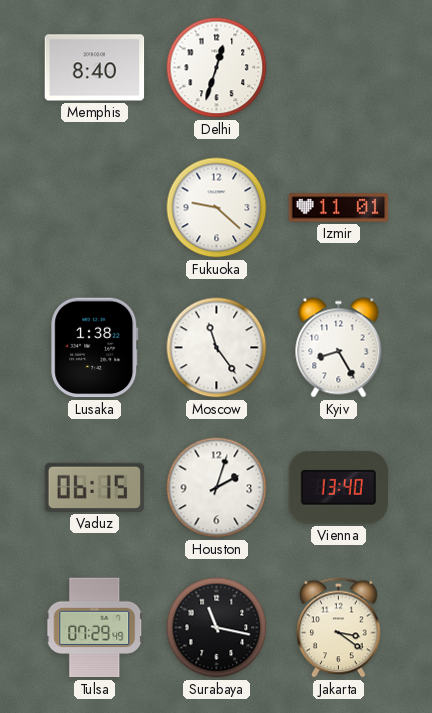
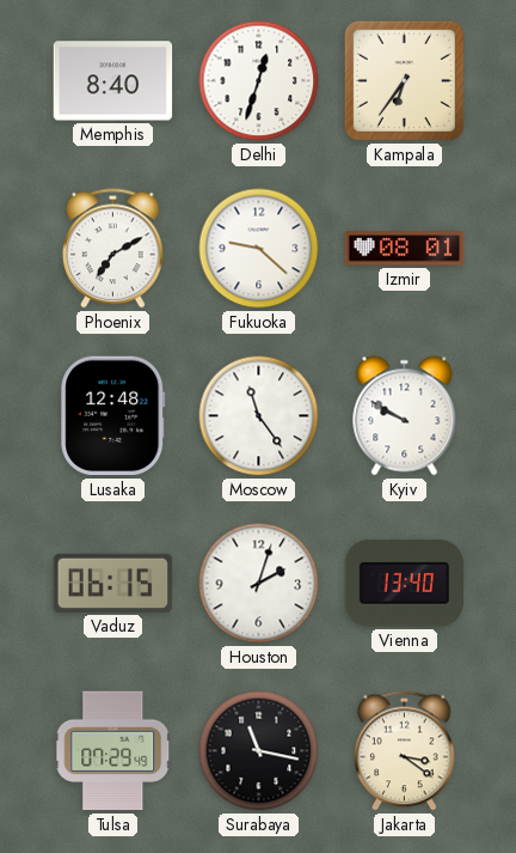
Kampala: none -> 6:36
Phoenix: none -> 7:10
Izmir: 11:01 -> 08:01
Lusaka: 1:38 -> 12:48
Kyiv: 8:25 -> 9:50
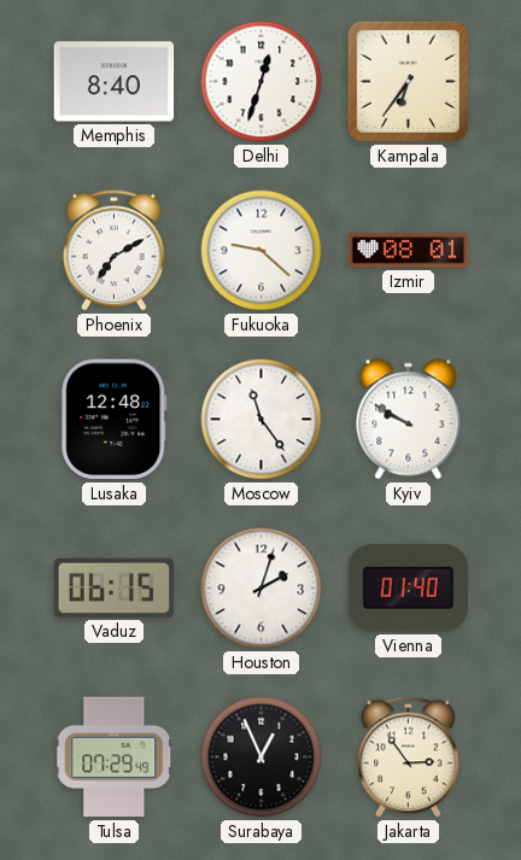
Vienna: 13:40 -> 01:40
Surabaya: 11:17 -> 12:56
Jakarta: 3:21 -> 2:54
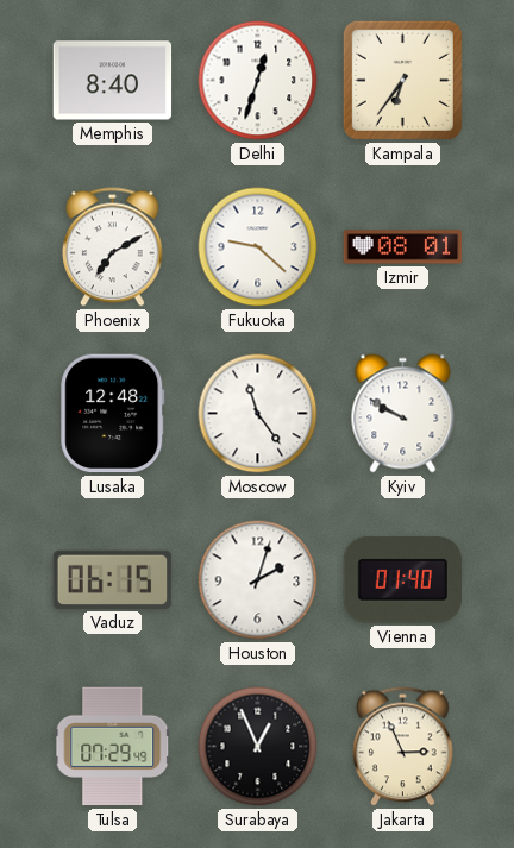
Jakarta: 2:54 -> 2:56
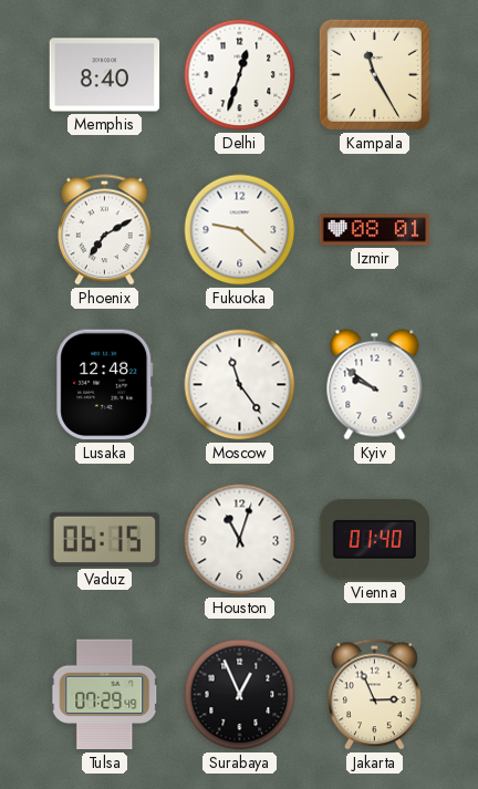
Kampala: 6:36 -> 11:25
Kyiv: 9:50 -> 9:51
Houston: 2:03 -> 11:03
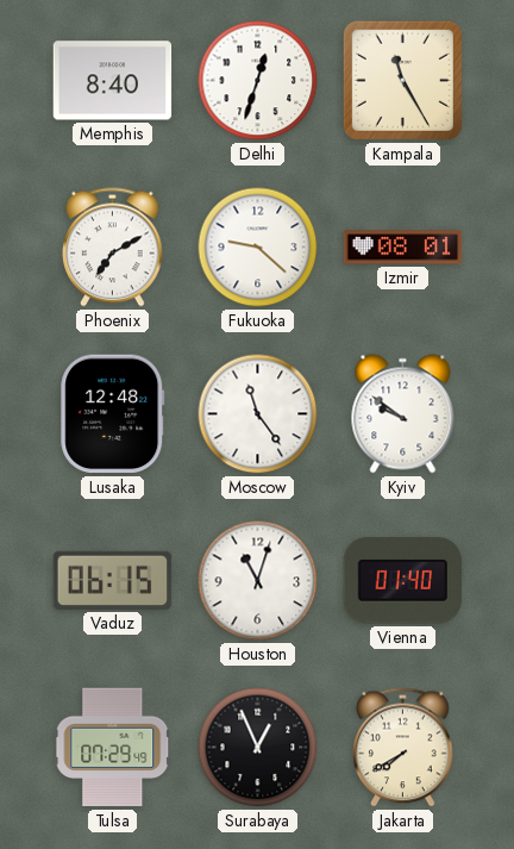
Jakarta: 2:56 -> 7:40
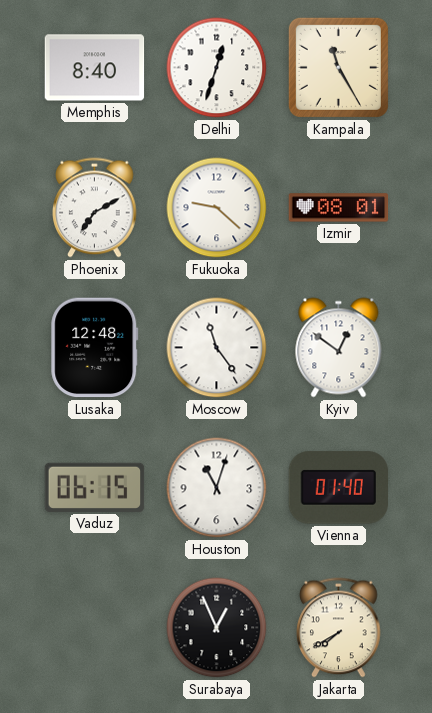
Kyiv: 9:51 -> 12:51
Tulsa: 07:29 -> none
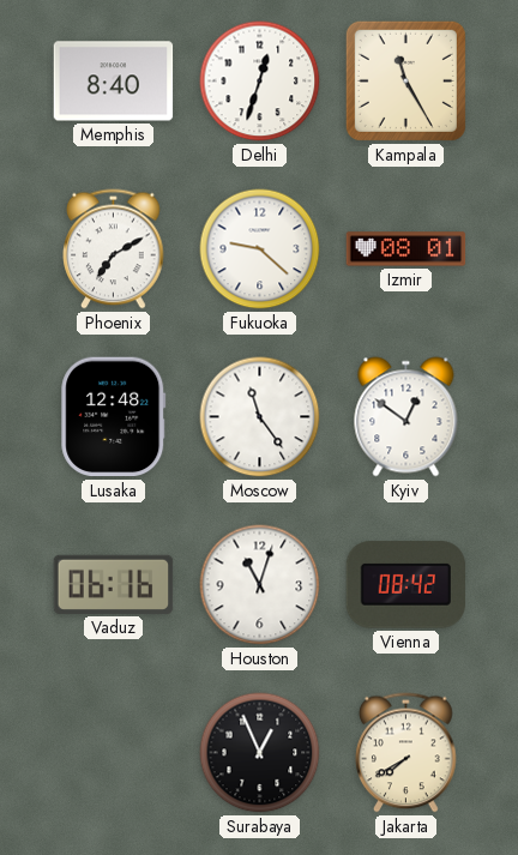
Vaduz: 06:15 -> 06:16
Vienna: 01:40 -> 08:42
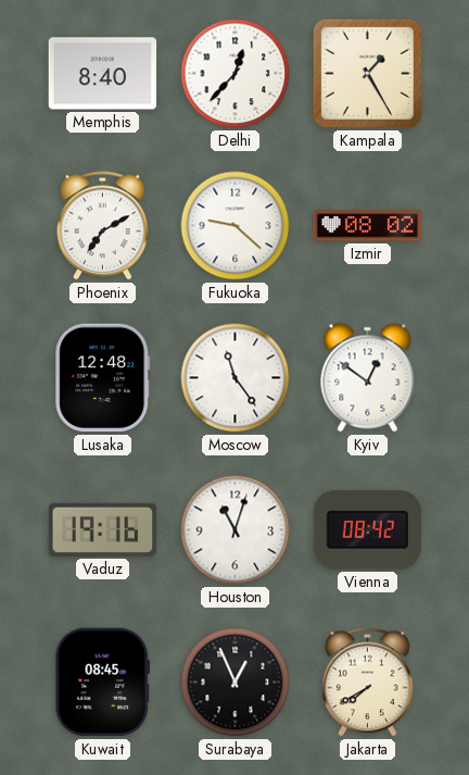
Delhi: 12:33 -> 12:37
Kampala: 11:25 -> 1:25
Izmir: 08:01 -> 08:02
Vaduz: 06:16 -> 19:16
Kuwait: none -> 08:45
